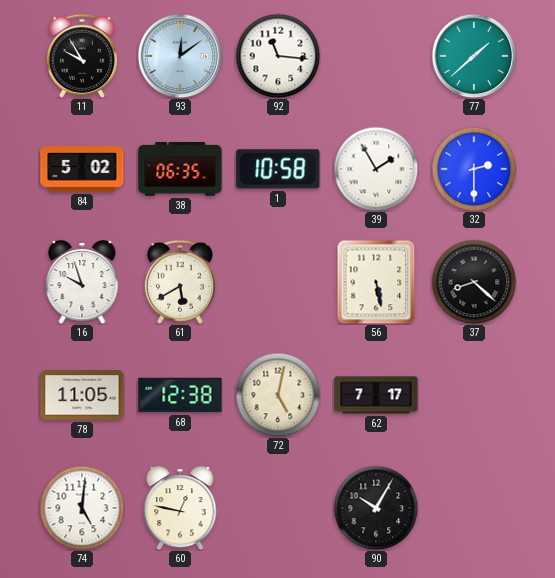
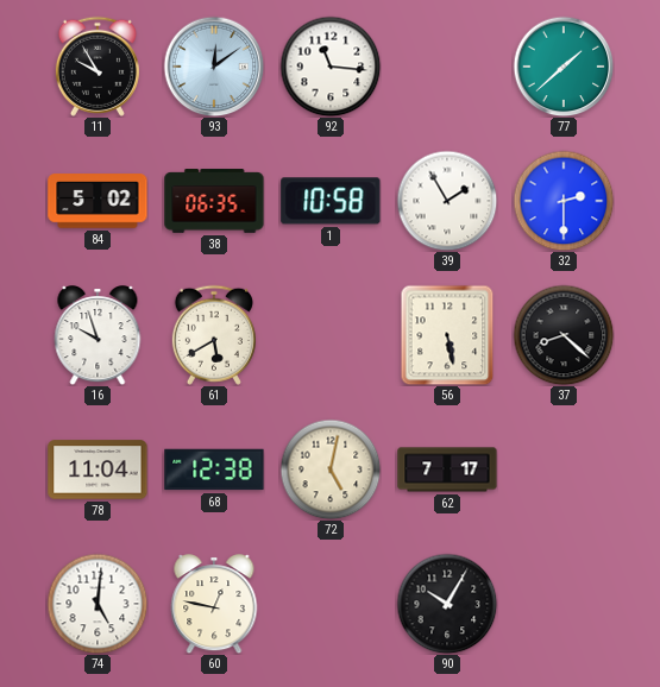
78: 11:05 -> 11:04
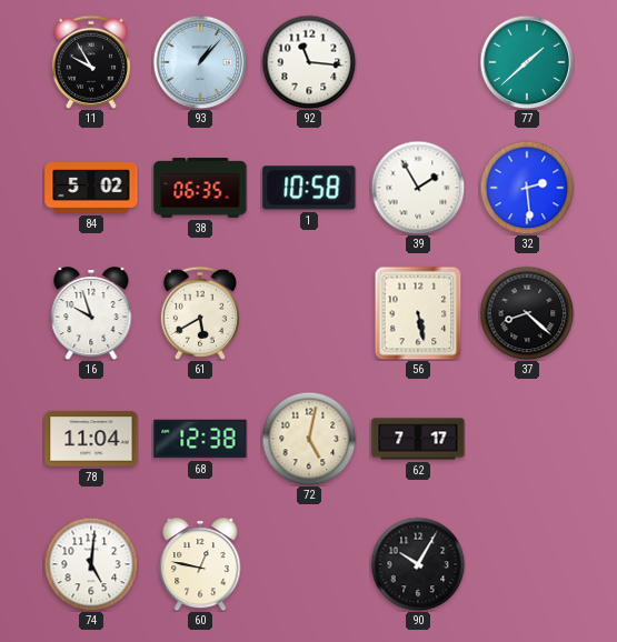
93: 12:09 -> 1:07
32: 2:30 -> 2:29
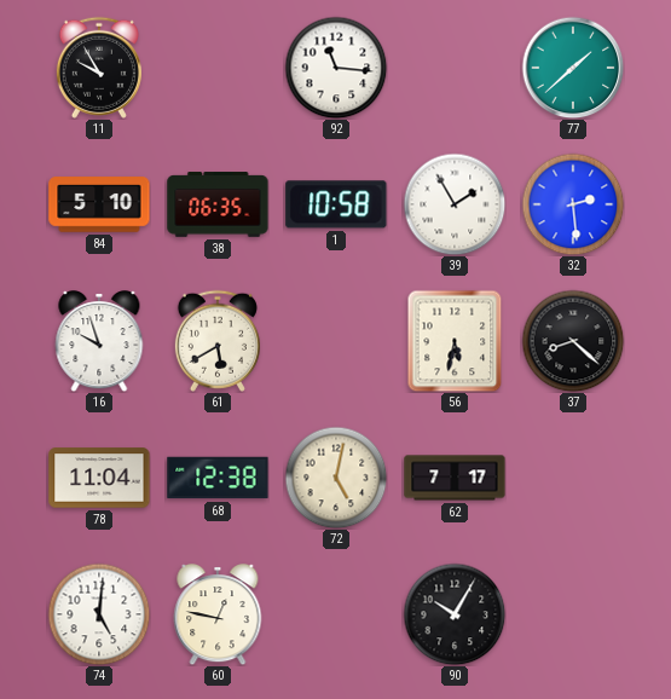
93: 1:07 -> none
84: 5:02 -> 5:10
56: 5:28 -> 5:32
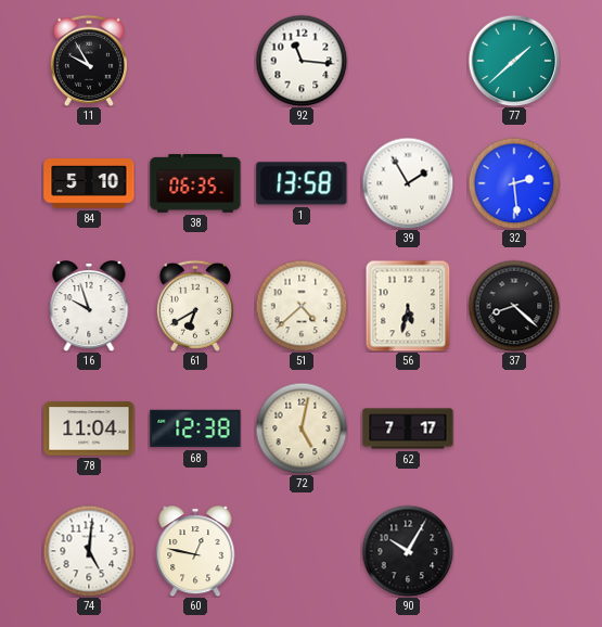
1: 10:58 -> 13:58
61: 5:40 -> 6:40
51: none -> 4:38
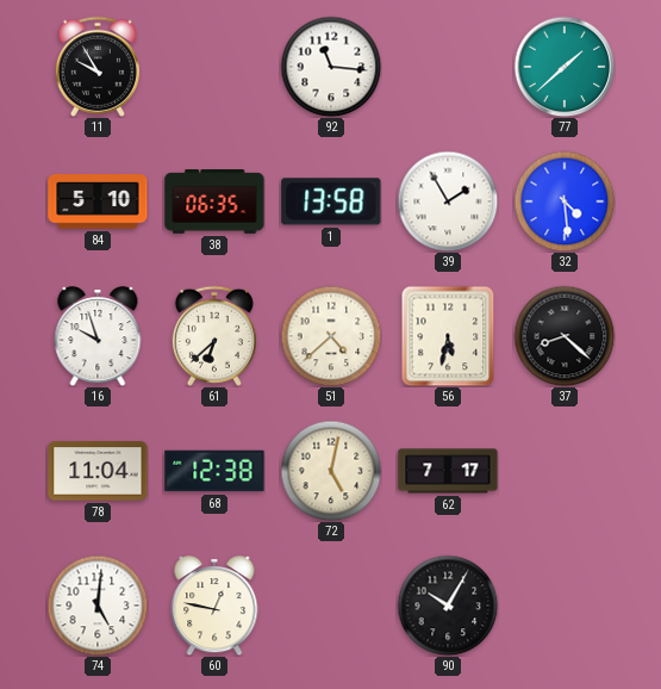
32: 2:29 -> 4:29
61: 6:40 -> 6:38
